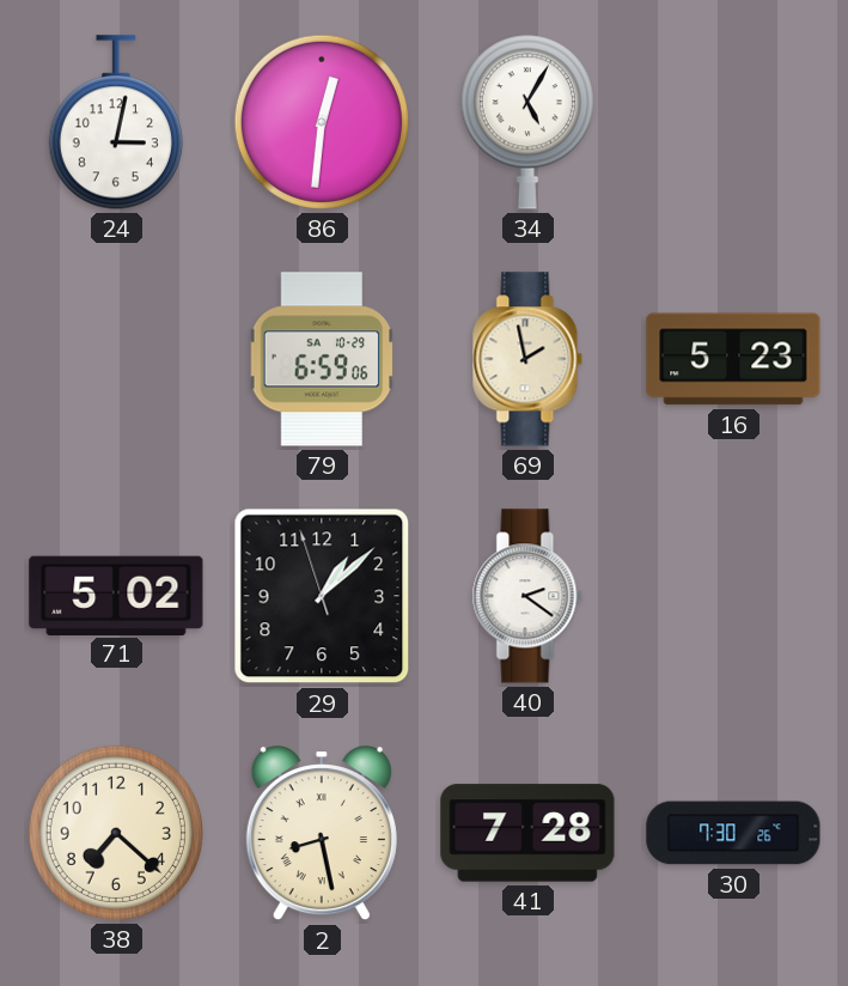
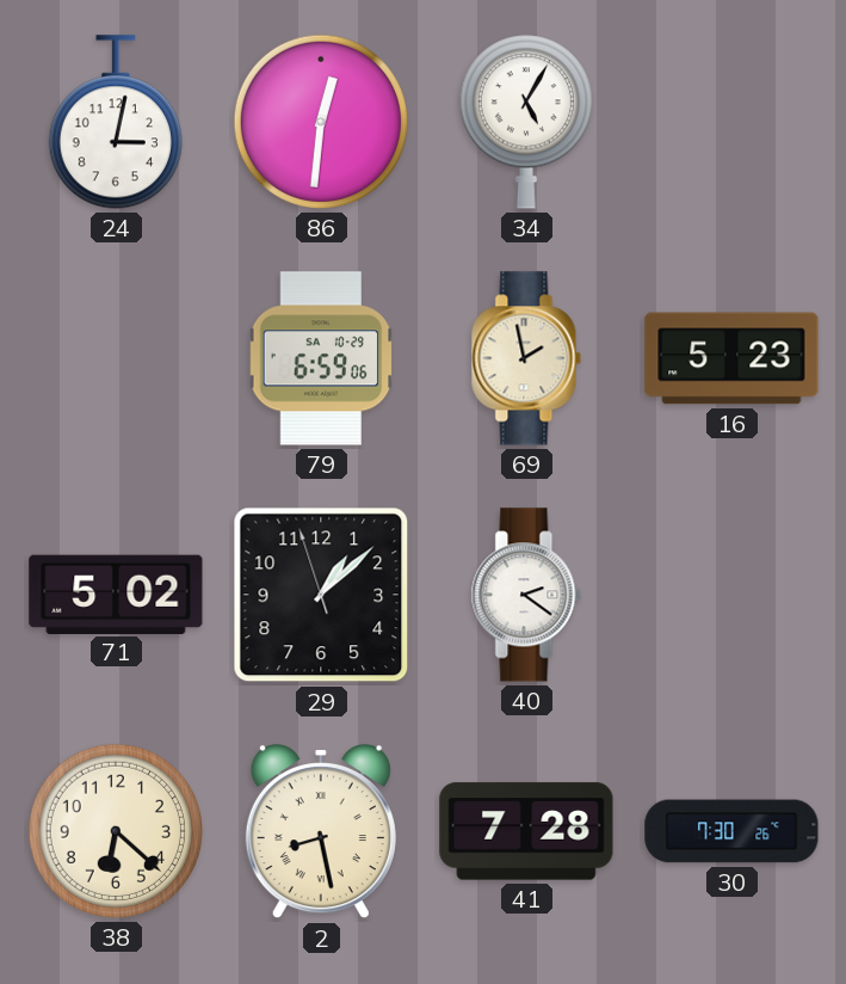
38: 7:22 -> 6:22
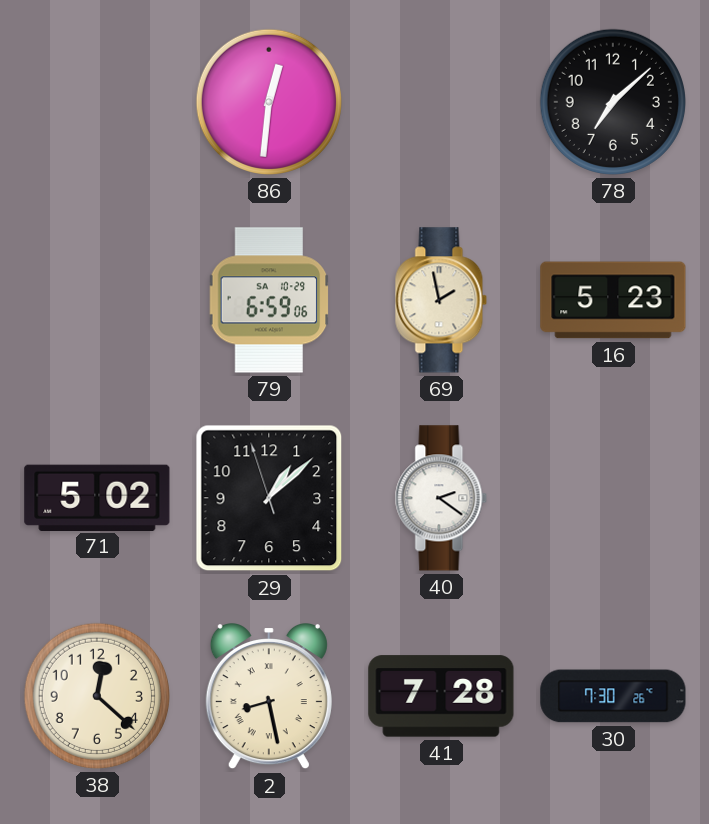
24: 3:02 -> none
34: 5:05 -> none
78: none -> 7:08
38: 6:22 -> 12:22
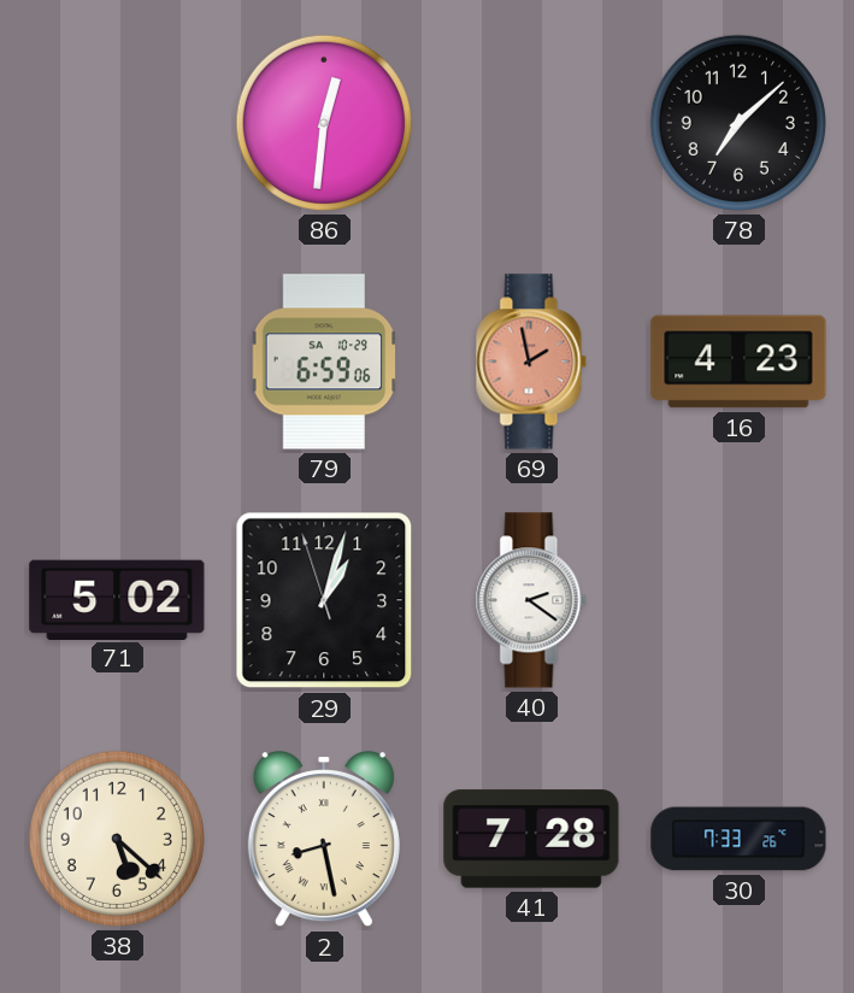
69 dial: cream -> salmon
16: 5:23 -> 4:23
29: 1:07 -> 1:02
38: 12:22 -> 5:22
30: 7:30 -> 7:33
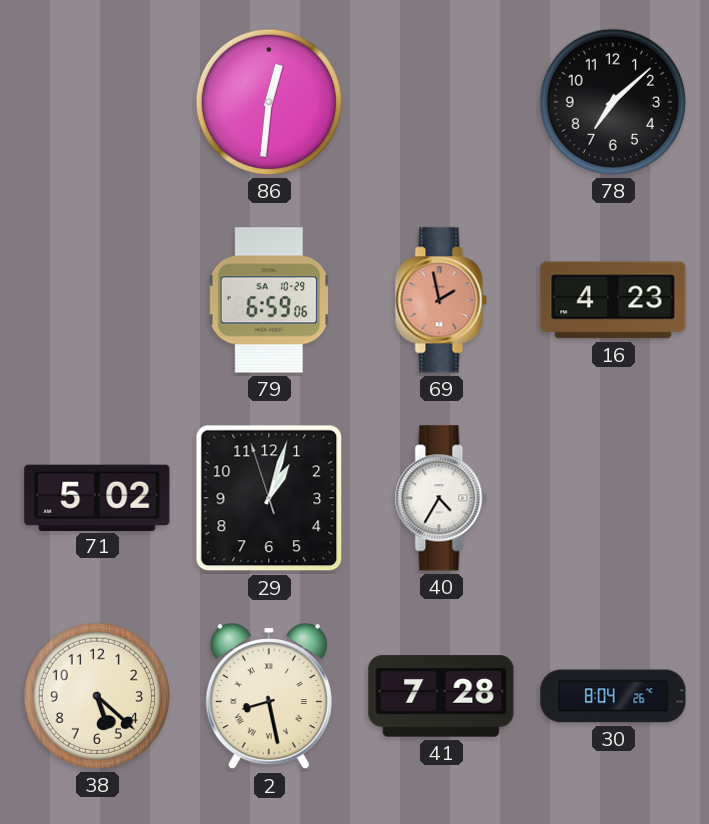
40: 2:21 -> 4:35
30: 7:33 -> 8:04
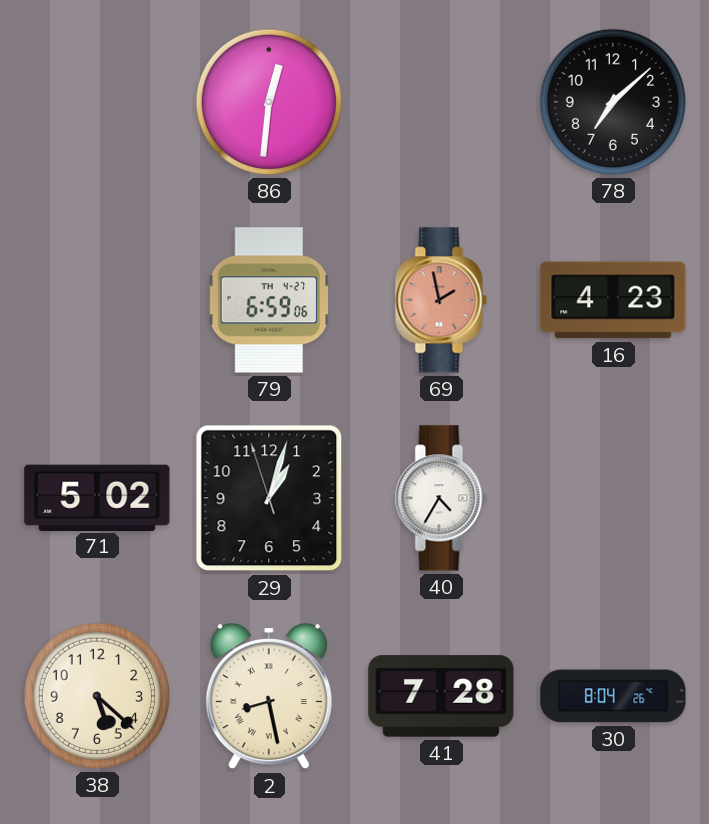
79 date: SA 10-29 -> TH 4-27
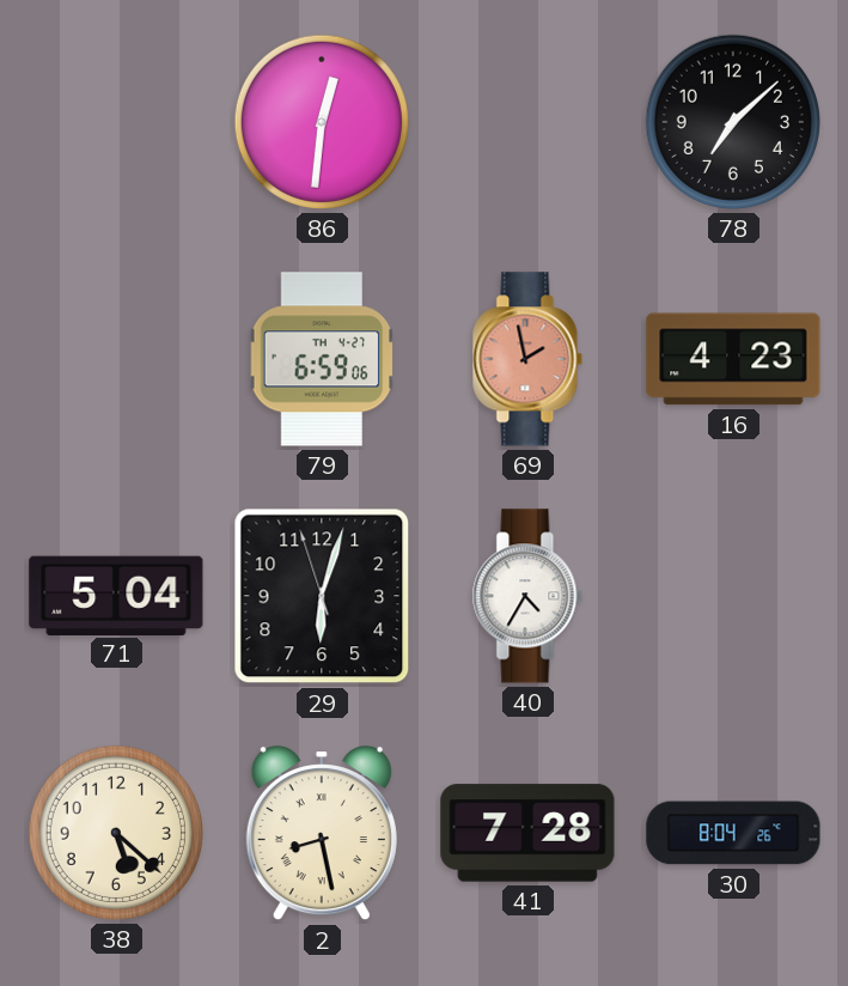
71: 5:02 -> 5:04
29: 1:02 -> 6:02
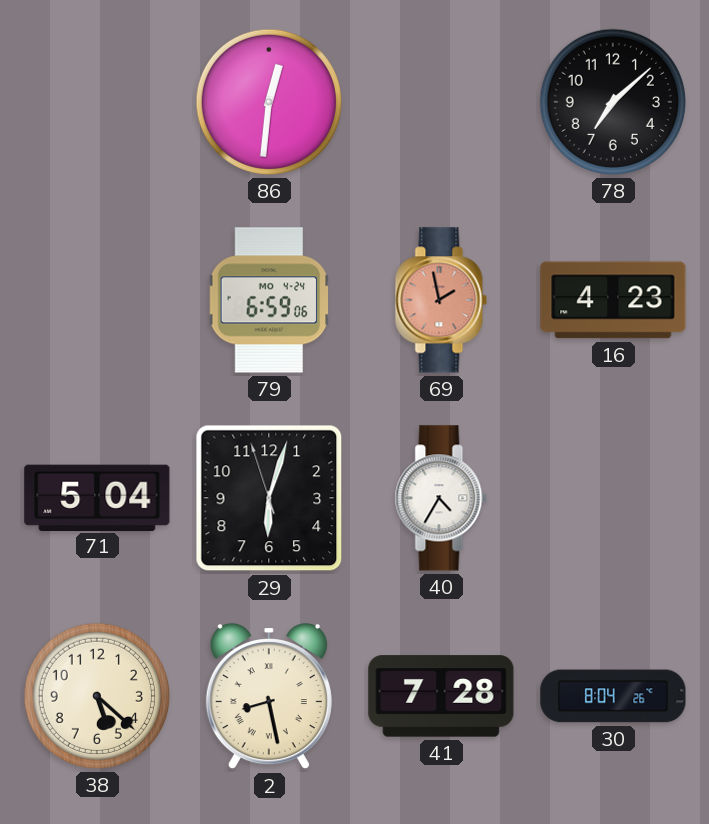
79 date: TH 4-27 -> MO 4-24
